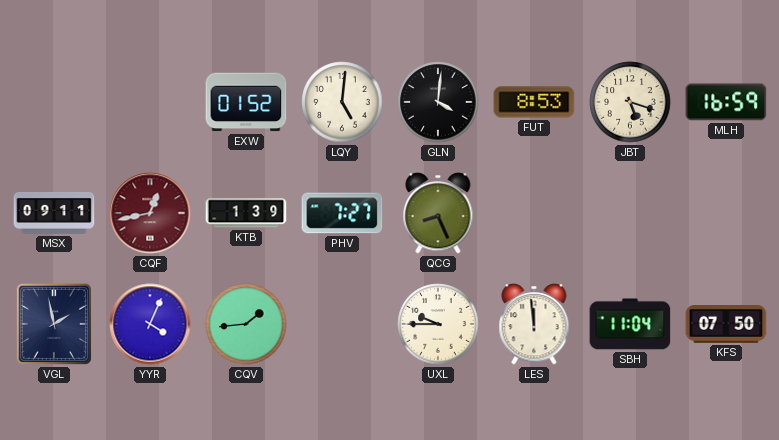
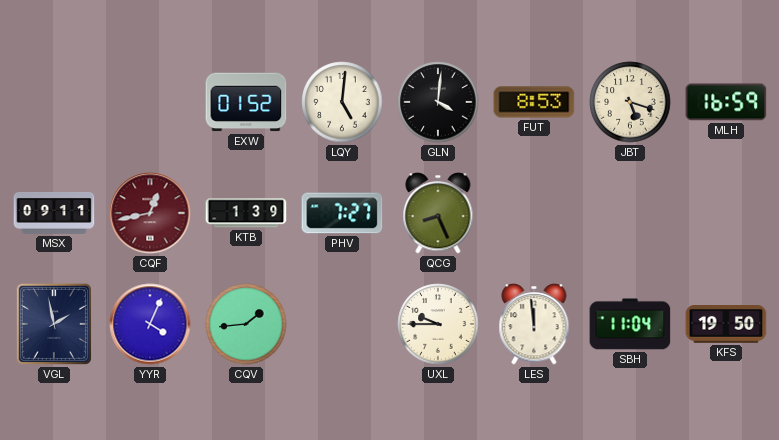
KFS: 07:50 -> 19:50
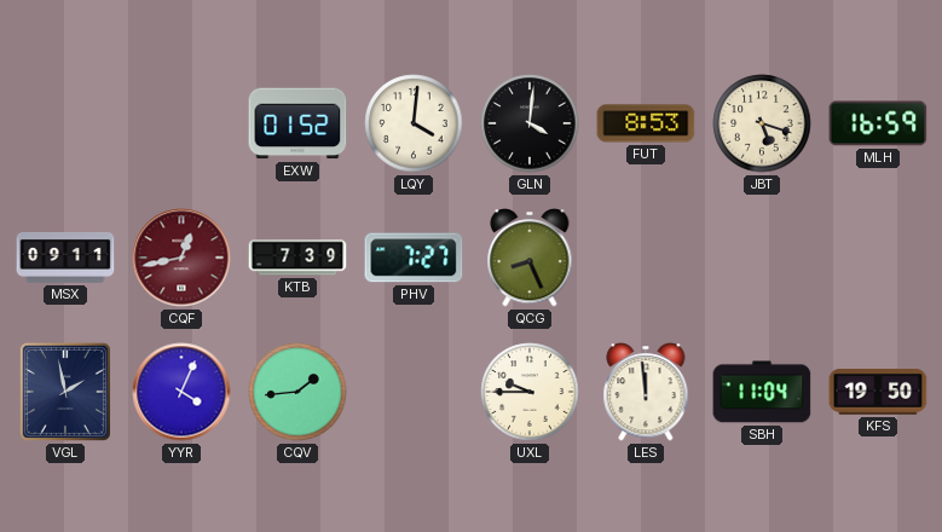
LQY: 5:01 -> 4:01
KTB: 1:39 -> 7:39
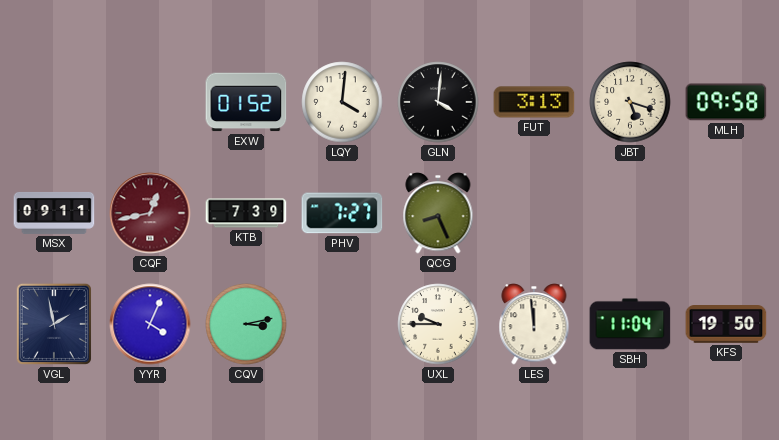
FUT: 8:53 -> 3:13
MLH: 16:59 -> 09:58
CQV: 1:44 -> 3:13
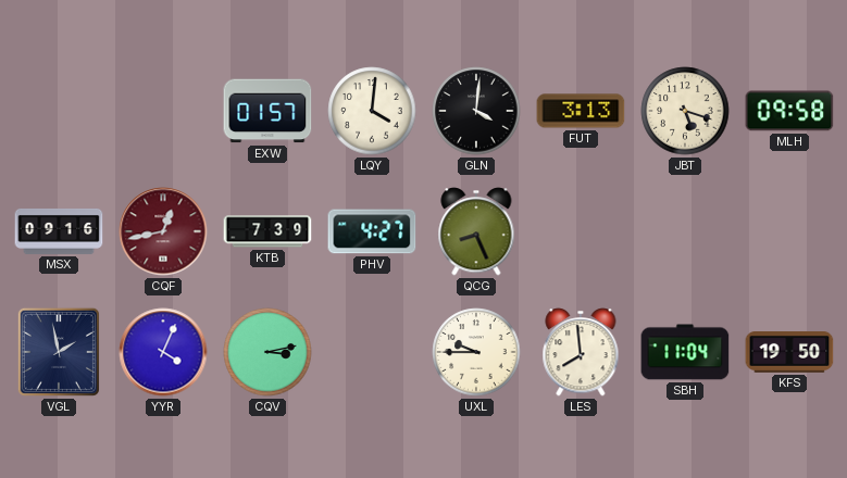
EXW: 01:52 -> 01:57
MSX: 09:11 -> 09:16
PHV: 7:27 -> 4:27
LES: 11:59 -> 7:59
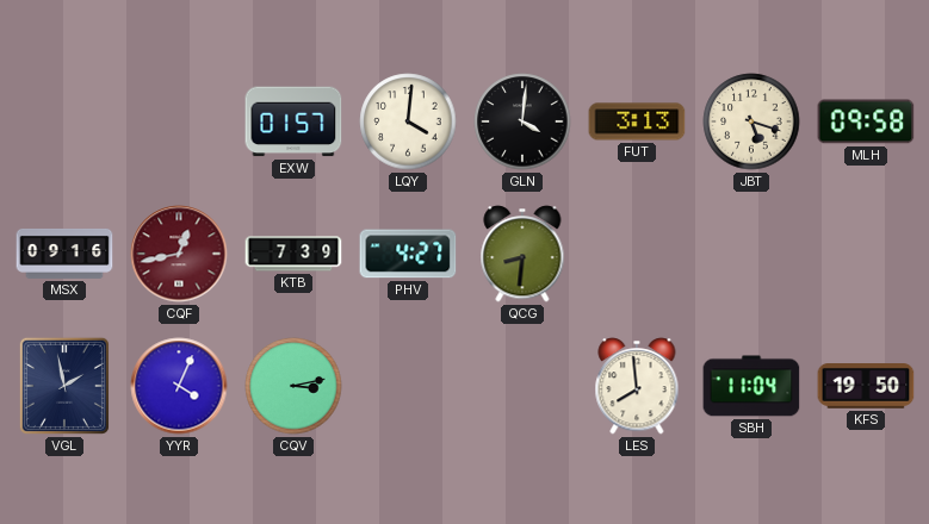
QCG: 8:26 -> 8:31
UXL: 9:45 -> none
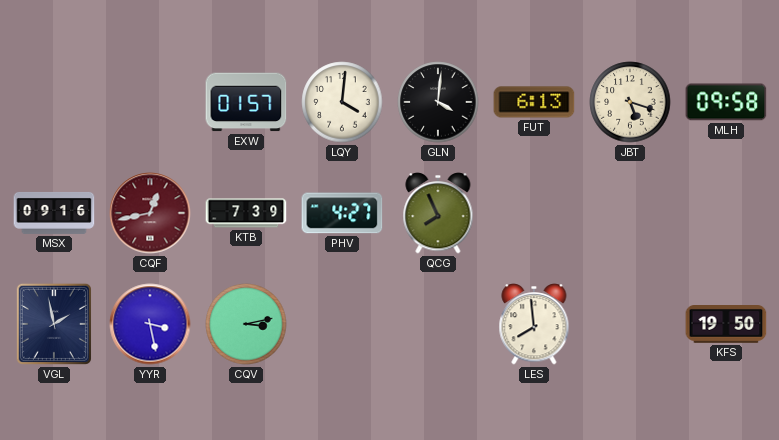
FUT: 3:13 -> 6:13
QCG: 8:31 -> 7:56
YYR: 4:04 -> 3:28
SBH: 11:04 -> none
